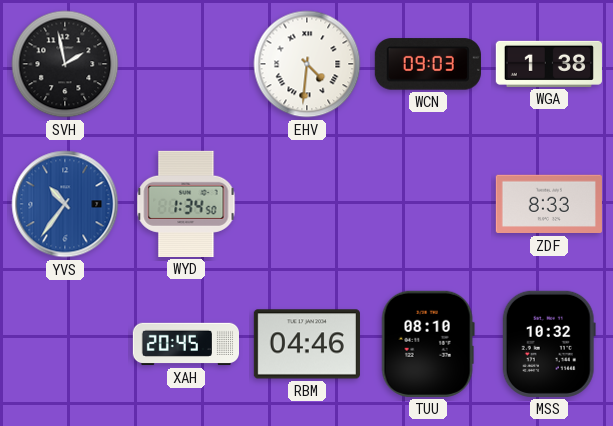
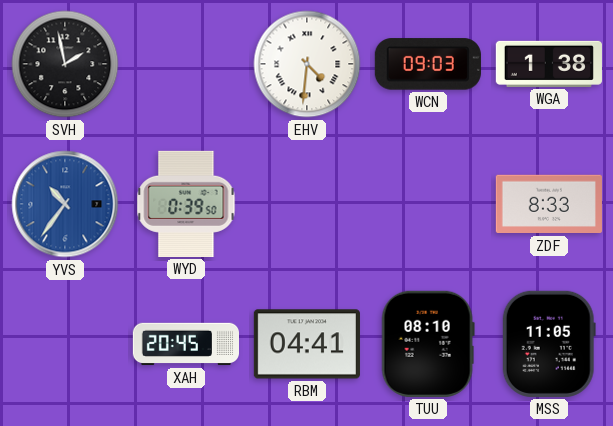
WYD: 1:34 -> 0:39
RBM: 04:46 -> 04:41
MSS: 10:32 -> 11:05
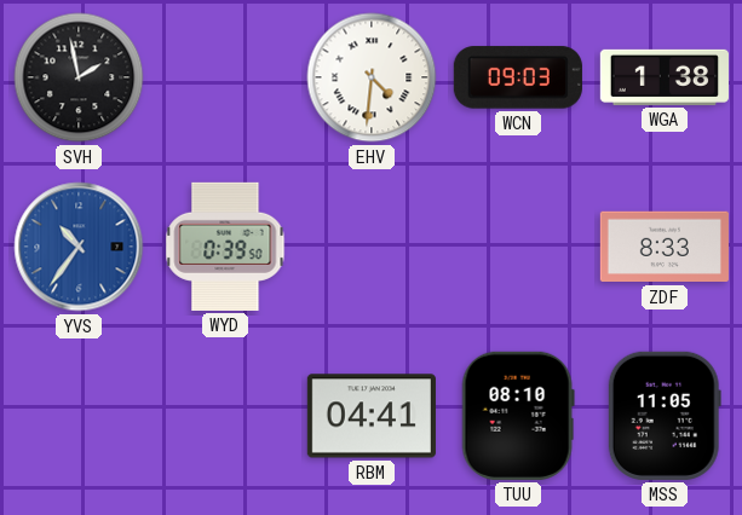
XAH: 20:45 -> none
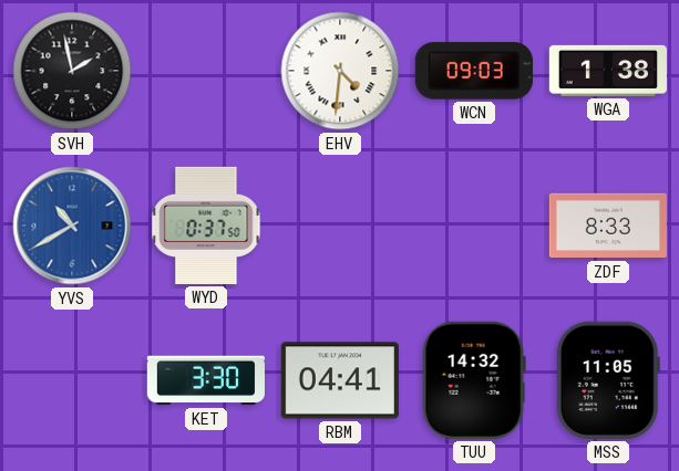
YVS: 10:36 -> 10:40
WYD: 0:39 -> 0:37
KET: none -> 3:30
TUU: 08:10 -> 14:32
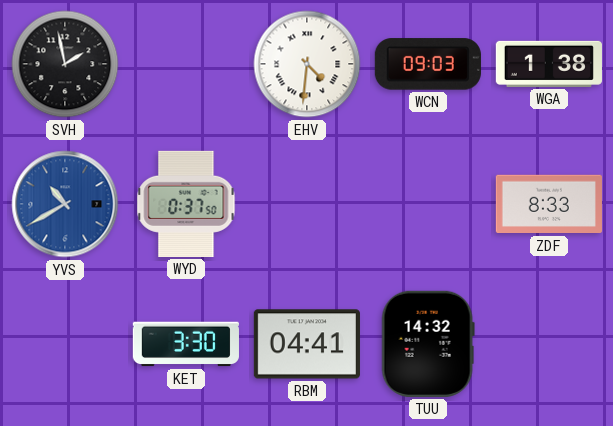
MSS: 11:05 -> none
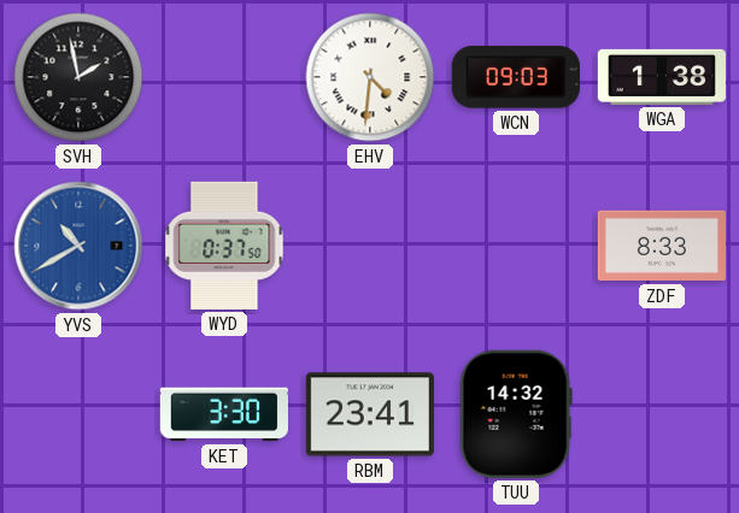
RBM: 04:41 -> 23:41
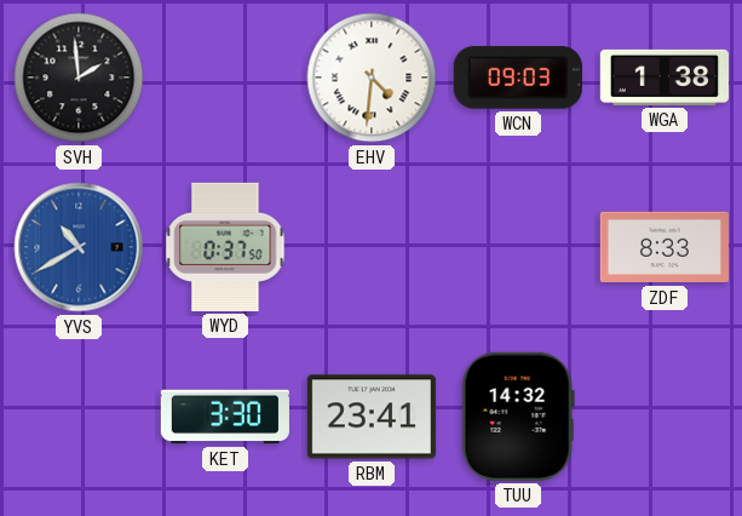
SVH: 1:58 -> 1:59
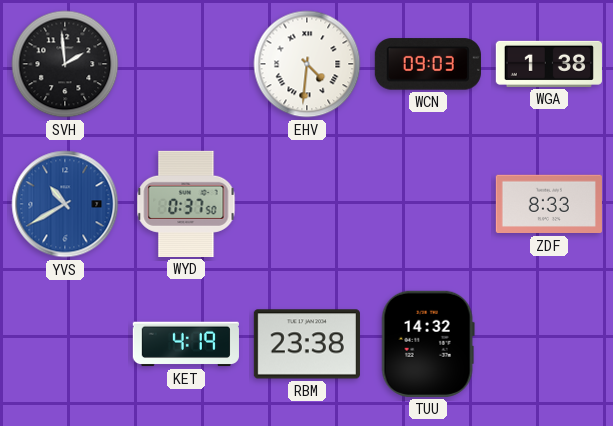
KET: 3:30 -> 4:19
RBM: 23:41 -> 23:38
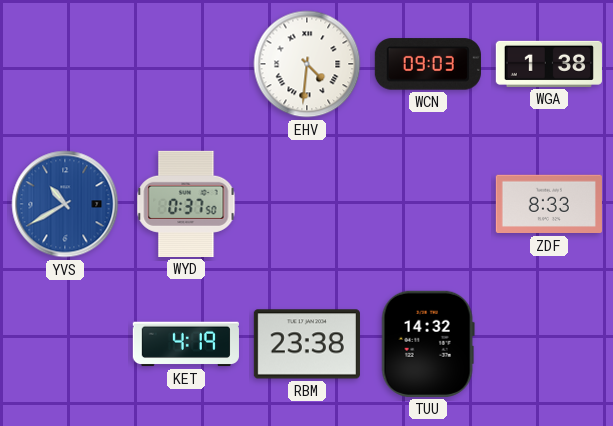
SVH: 1:59 -> none
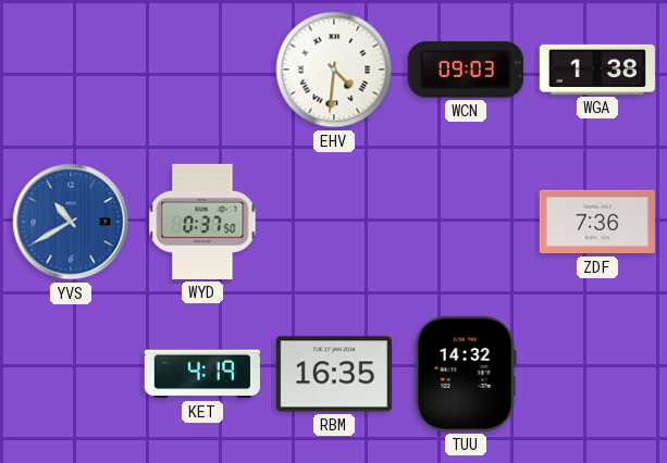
ZDF: 8:33 -> 7:36
RBM: 23:38 -> 16:35
